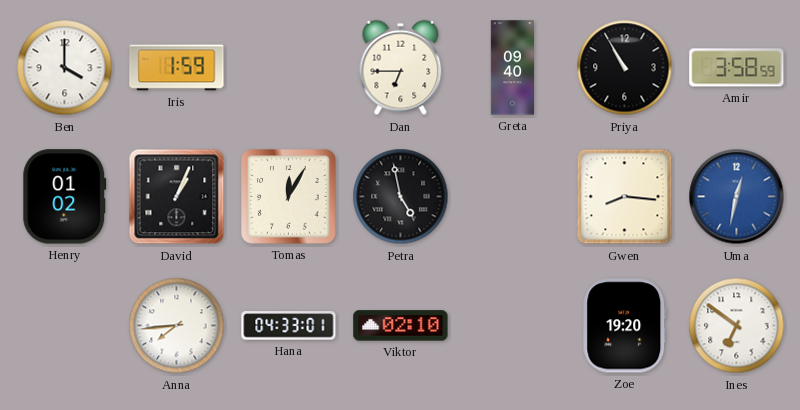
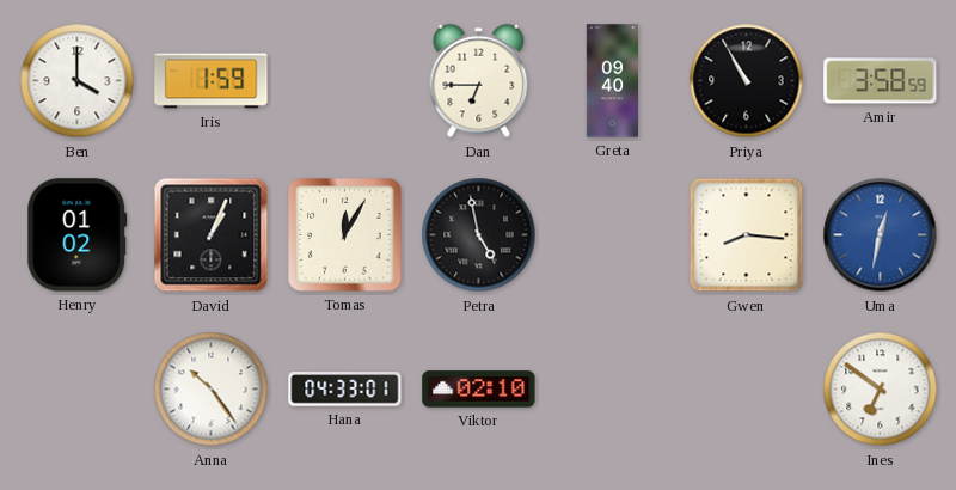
Anna: 7:44 -> 10:24
Zoe: 19:20 -> none
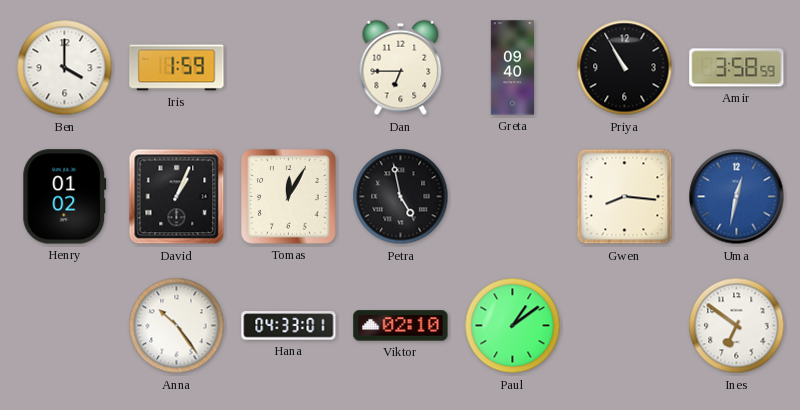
Paul: none -> 1:09
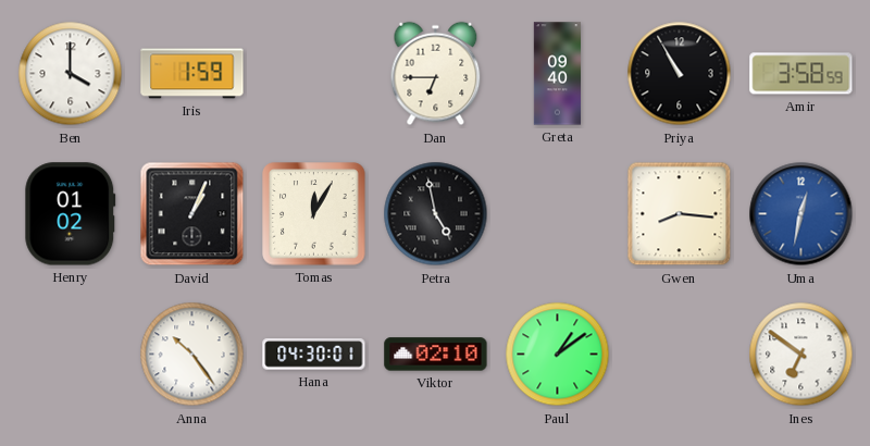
Hana: 04:33 -> 04:30
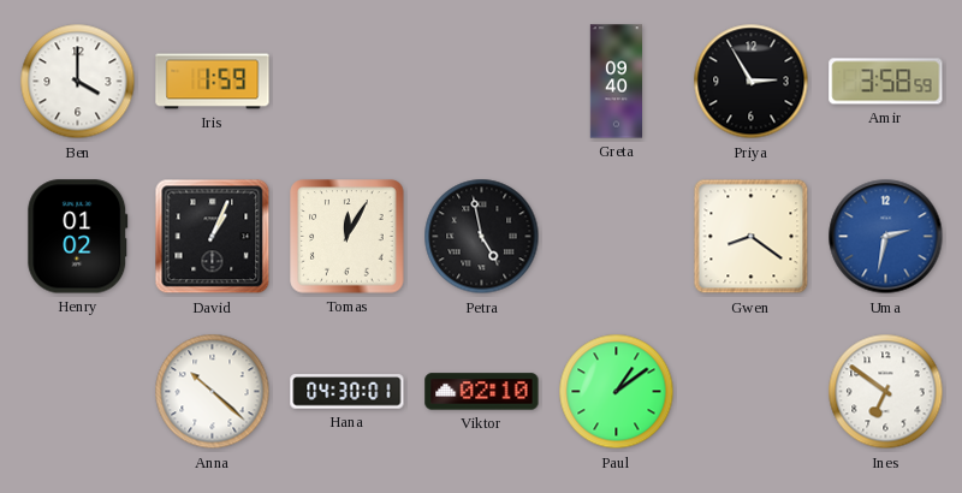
Dan: 6:45 -> none
Priya: 10:55 -> 2:55
Gwen: 8:16 -> 8:21
Uma: 12:32 -> 2:32
Anna: 10:24 -> 10:22
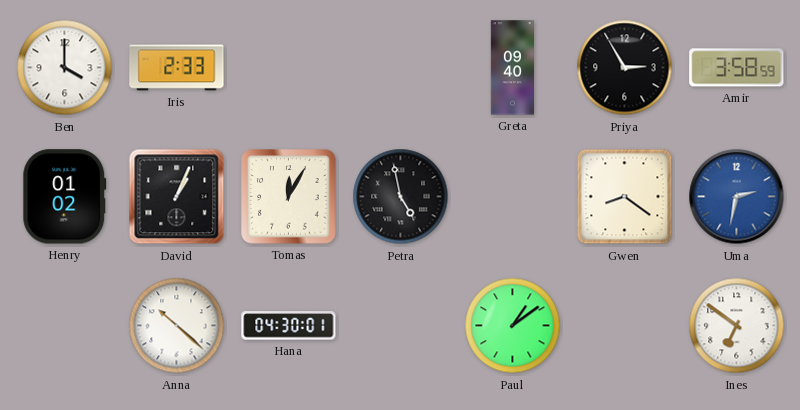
Iris: 1:59 -> 2:33
Viktor: 02:10 -> none
